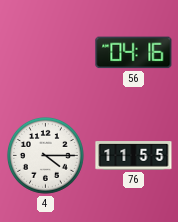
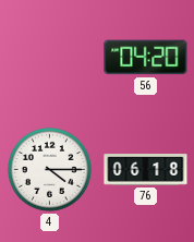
56: 04:16 -> 04:20
76: 11:55 -> 06:18
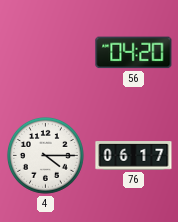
76: 06:18 -> 06:17
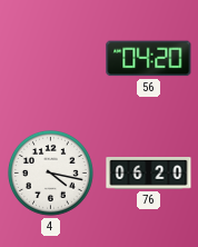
4: 4:15 -> 4:17
76: 06:17 -> 06:20
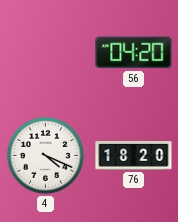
4: 4:17 -> 4:19
76: 06:20 -> 18:20
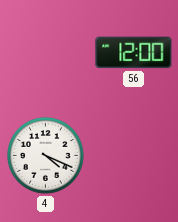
56: 04:20 -> 12:00
76: 18:20 -> none
